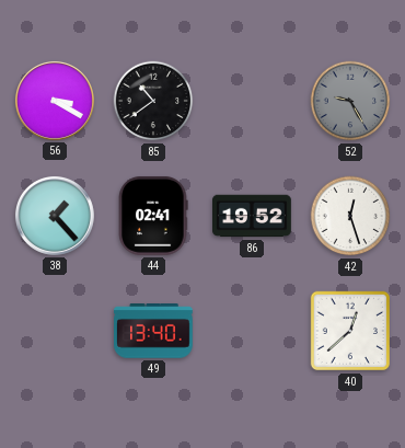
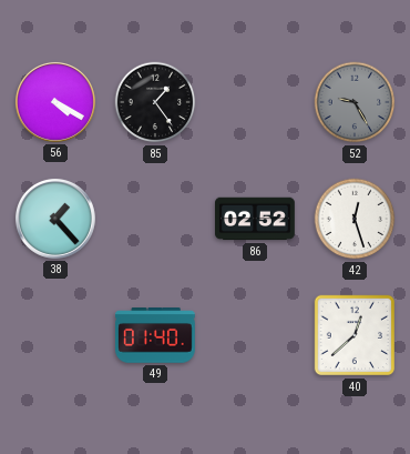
56: 3:20 -> 4:20
85: 10:39 -> 1:24
44: 02:41 -> none
86: 19:52 -> 02:52
49: 13:40 -> 01:40
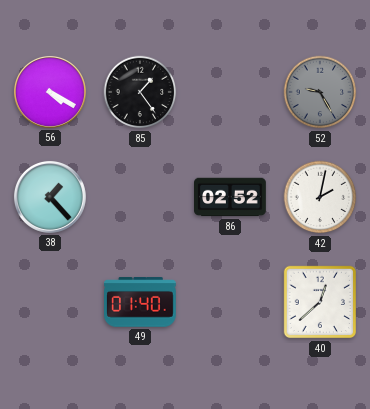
42: 12:27 -> 2:02
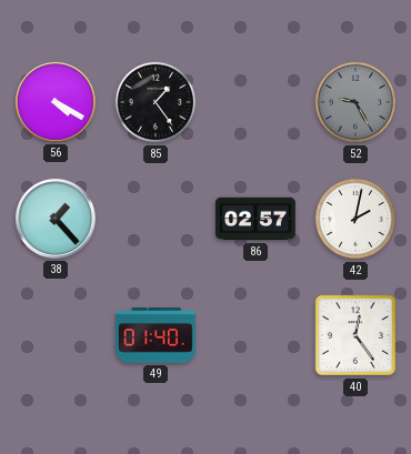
86: 02:52 -> 02:57
40: 12:38 -> 12:24
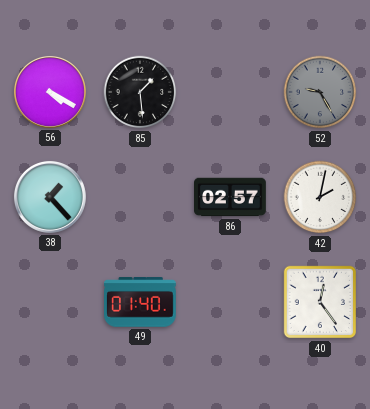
85: 1:24 -> 1:29
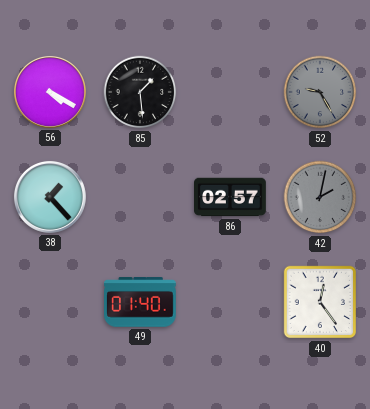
42 dial: white -> grey
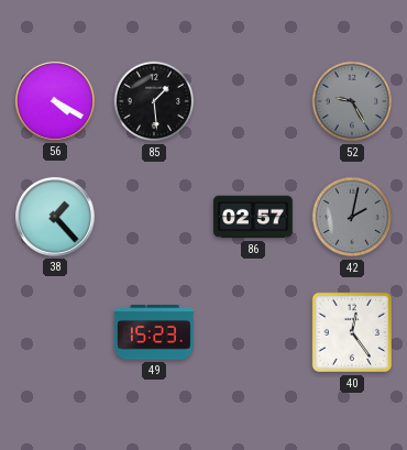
49: 01:40 -> 15:23
